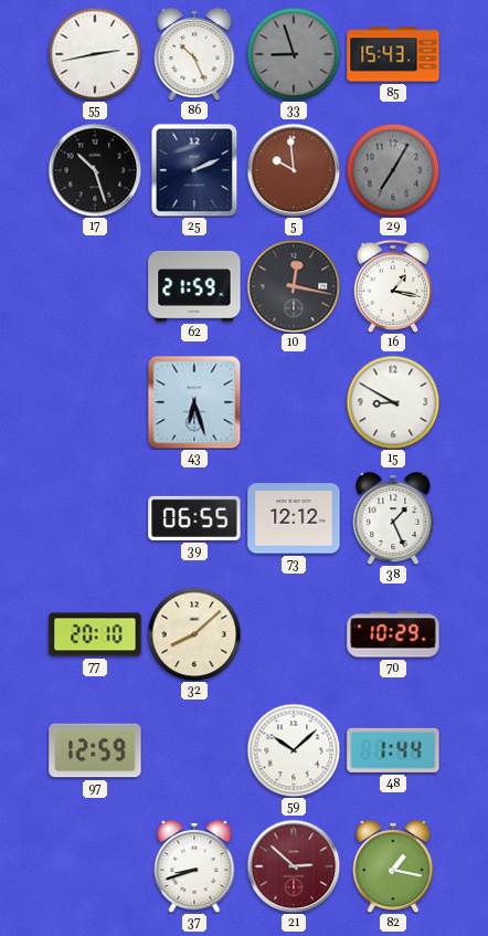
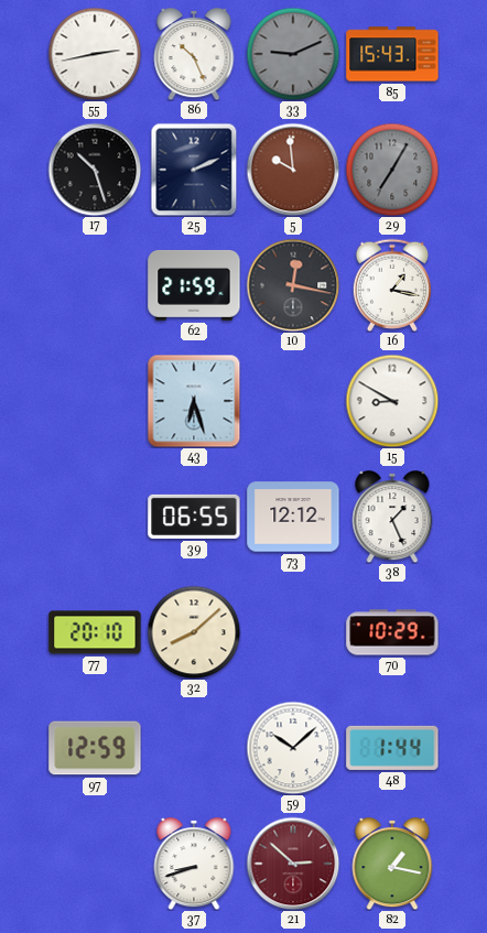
33: 8:57 -> 9:11
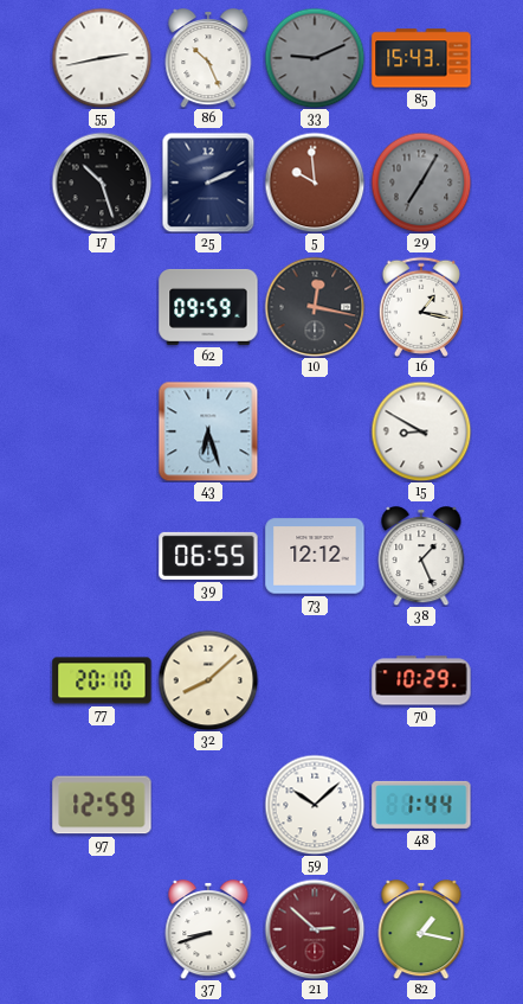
62: 21:59 -> 09:59
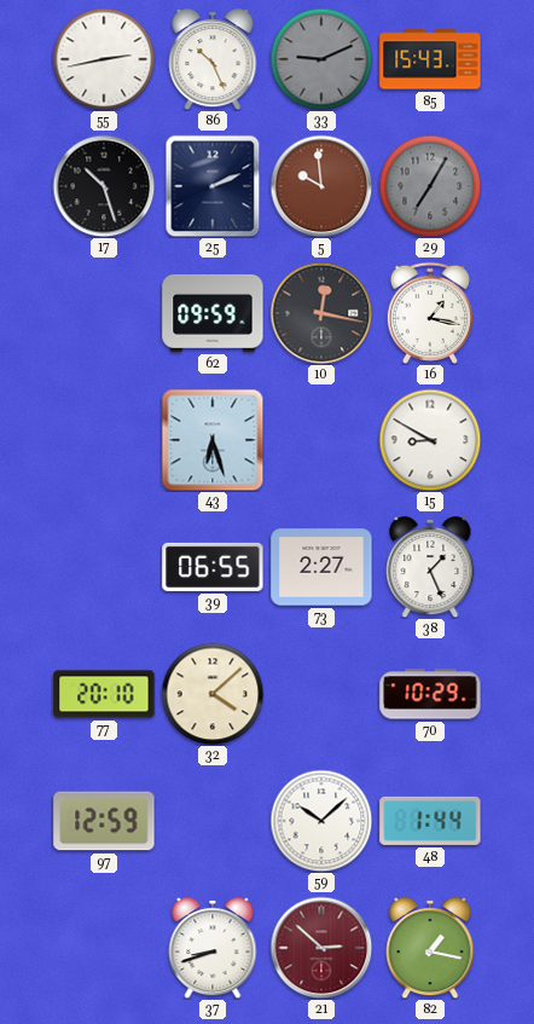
73: 12:12 -> 2:27
32: 8:08 -> 4:08
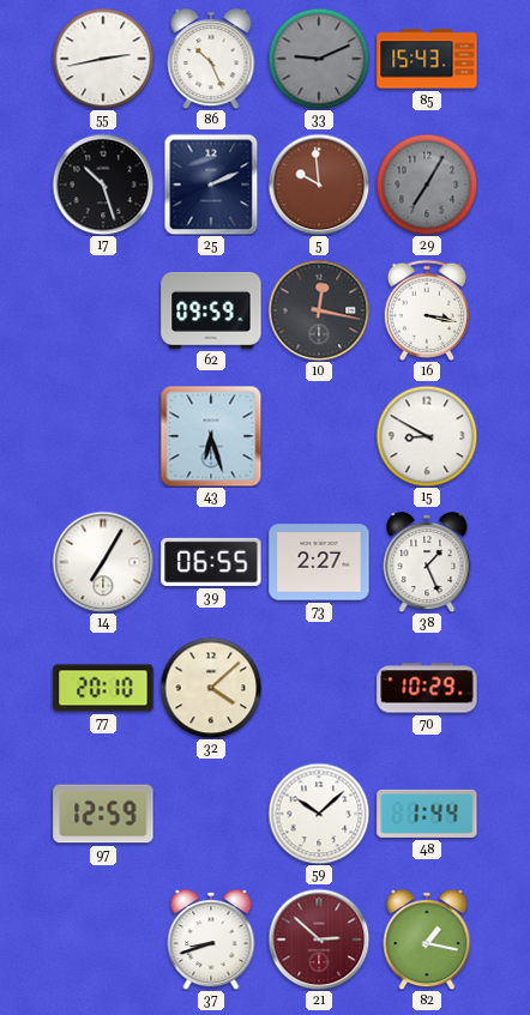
16: 1:17 -> 3:17
14: none -> 7:05
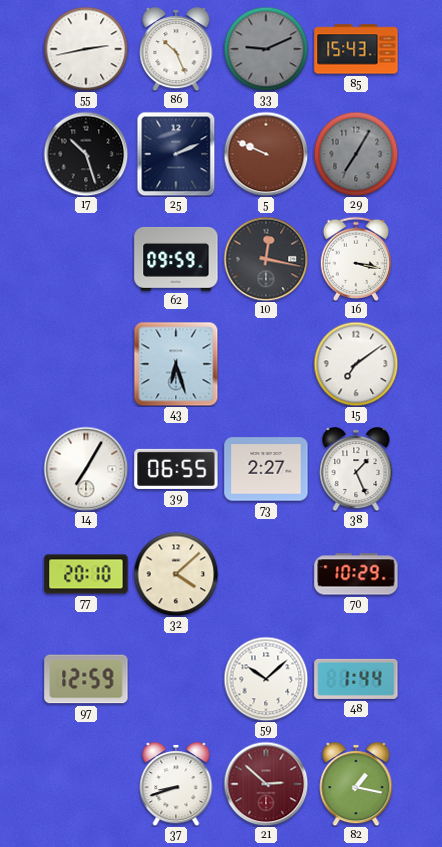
5: 9:59 -> 9:49
15: 8:50 -> 7:09
